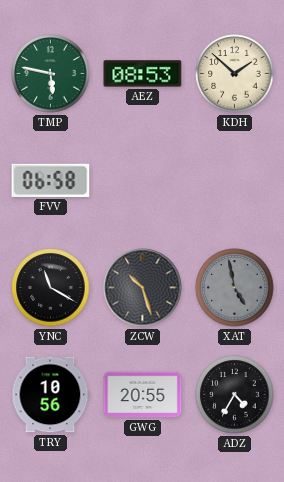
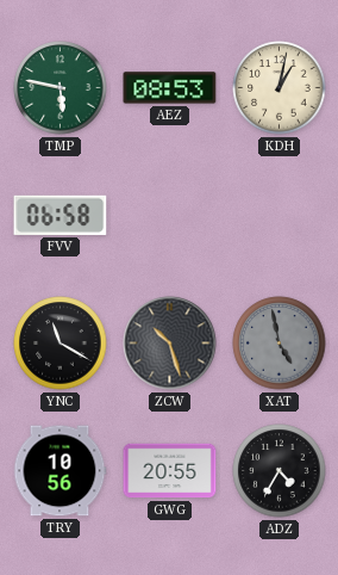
KDH: 1:52 -> 1:02
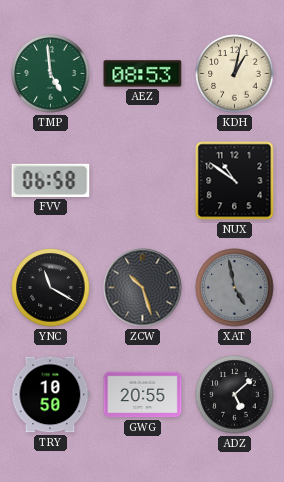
TMP: 5:47 -> 4:59
NUX: none -> 10:51
TRY: 10:56 -> 10:50
ADZ: 4:35 -> 5:08
